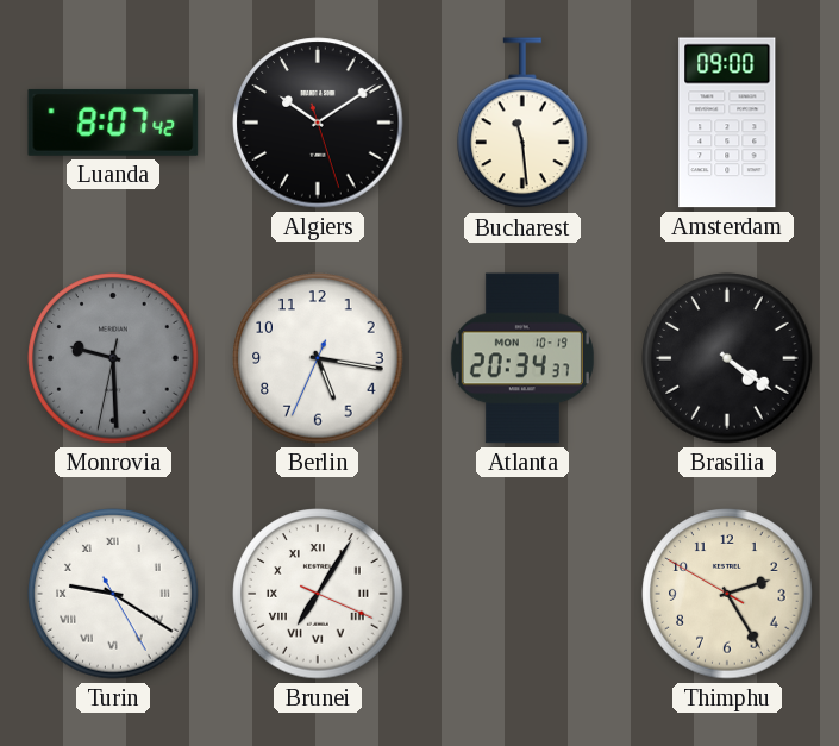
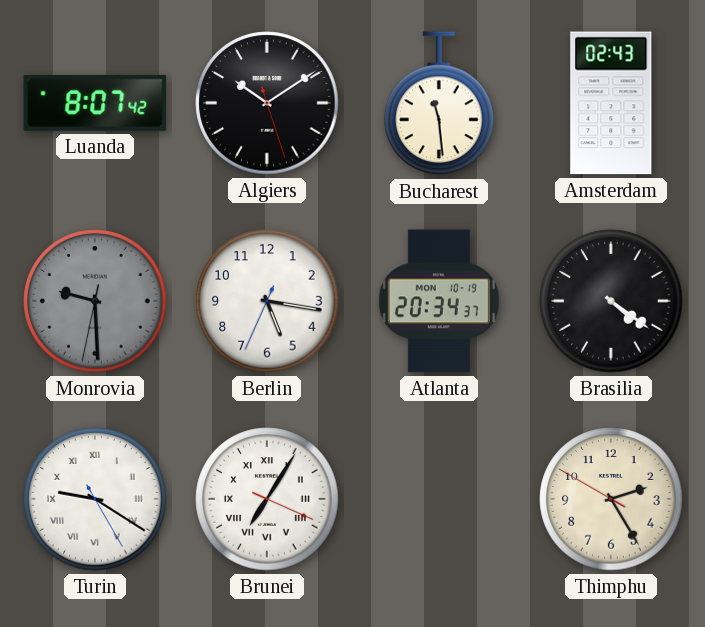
Amsterdam: 09:00 -> 02:43
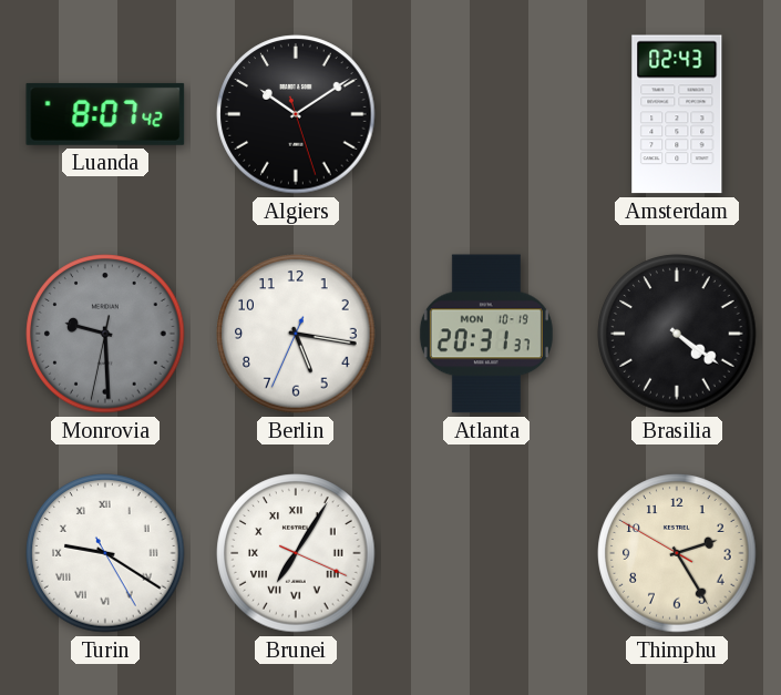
Bucharest: 11:29 -> none
Atlanta: 20:34 -> 20:31
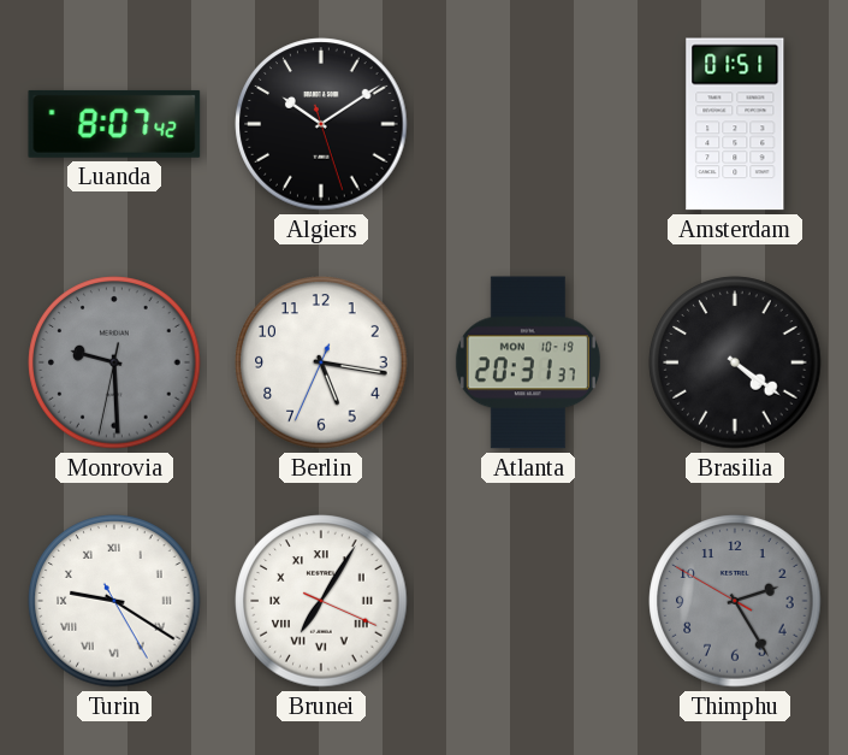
Amsterdam: 02:43 -> 01:51
Thimphu dial: cream -> grey
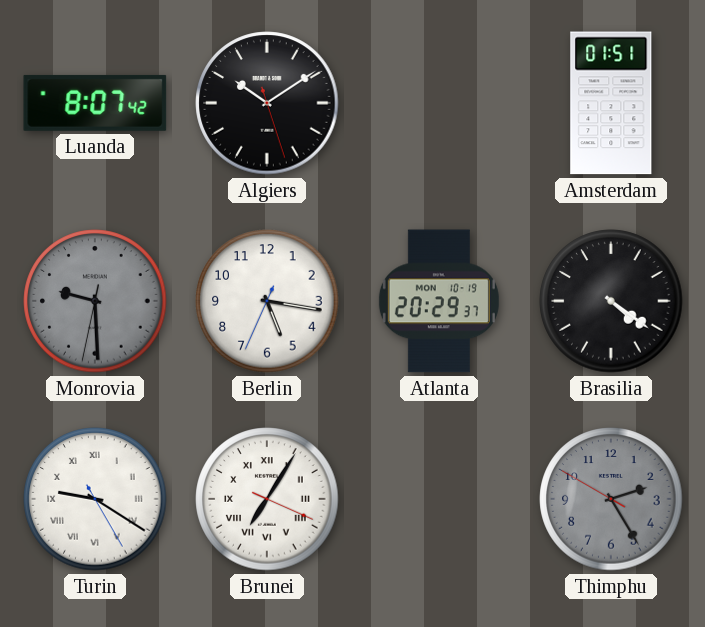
Atlanta: 20:31 -> 20:29
